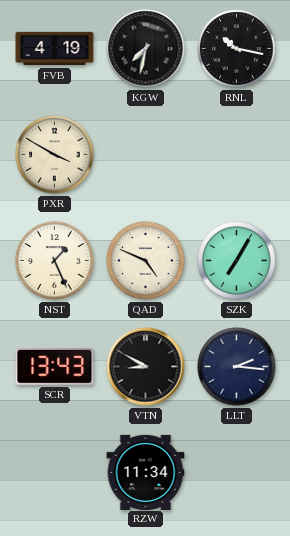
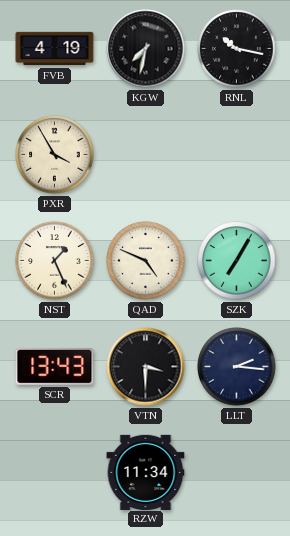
PXR: 3:50 -> 3:55
VTN: 8:50 -> 3:30
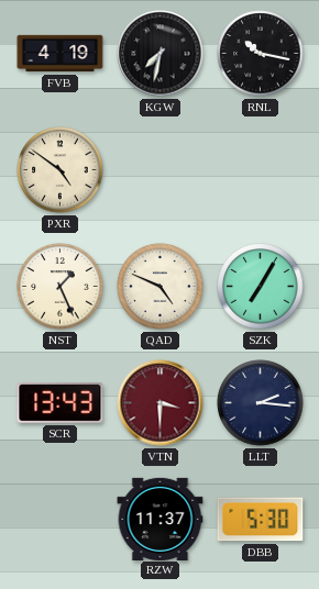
PXR: 3:55 -> 4:51
VTN dial: black -> burgundy
RZW: 11:34 -> 11:37
DBB: none -> 5:30
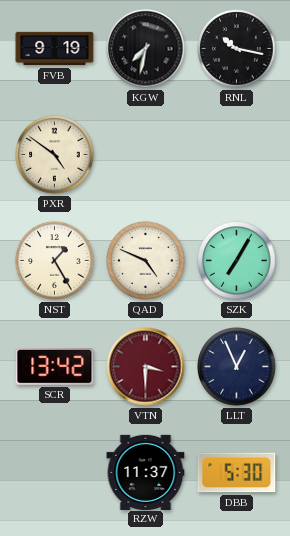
FVB: 4:19 -> 9:19
NST: 1:26 -> 1:25
SCR: 13:43 -> 13:42
LLT: 2:16 -> 12:56
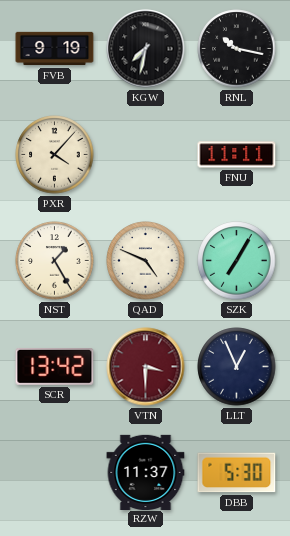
PXR: 4:51 -> 4:07
FNU: none -> 11:11
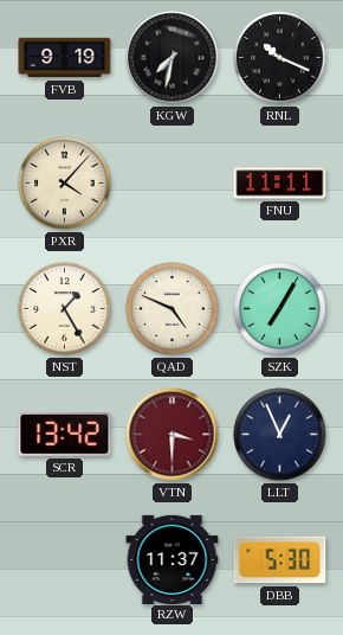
RNL: 10:17 -> 10:19
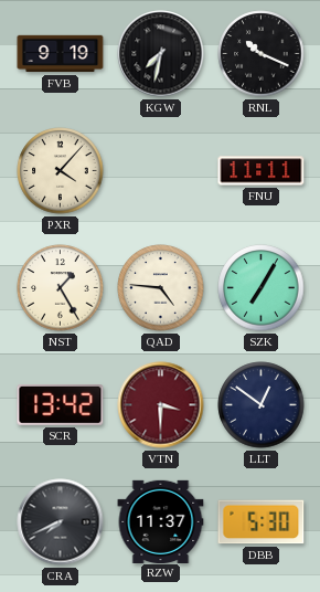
QAD: 4:49 -> 4:46
LLT: 12:56 -> 12:51
CRA: none -> 7:41
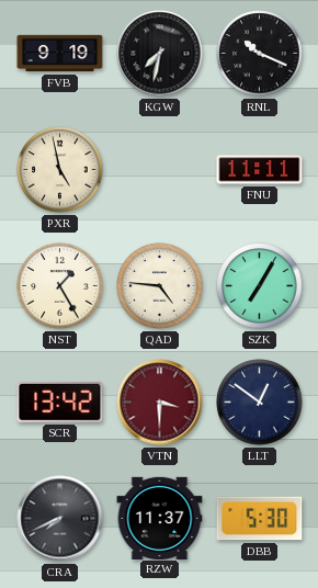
PXR: 4:07 -> 4:58
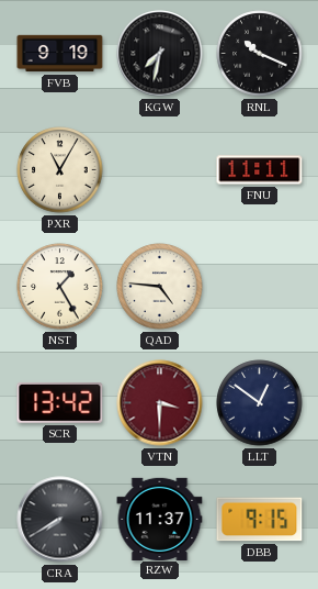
PXR: 4:58 -> 11:05
SZK: 7:05 -> none
CRA: 7:41 -> 7:40
DBB: 5:30 -> 9:15
